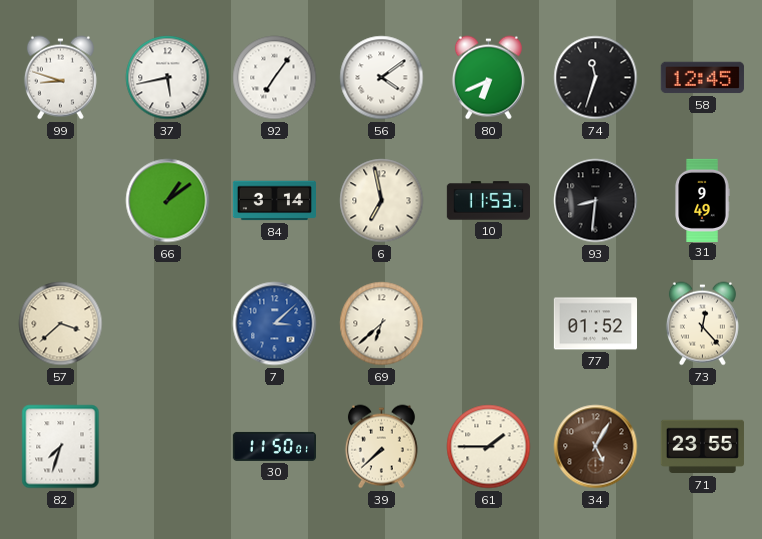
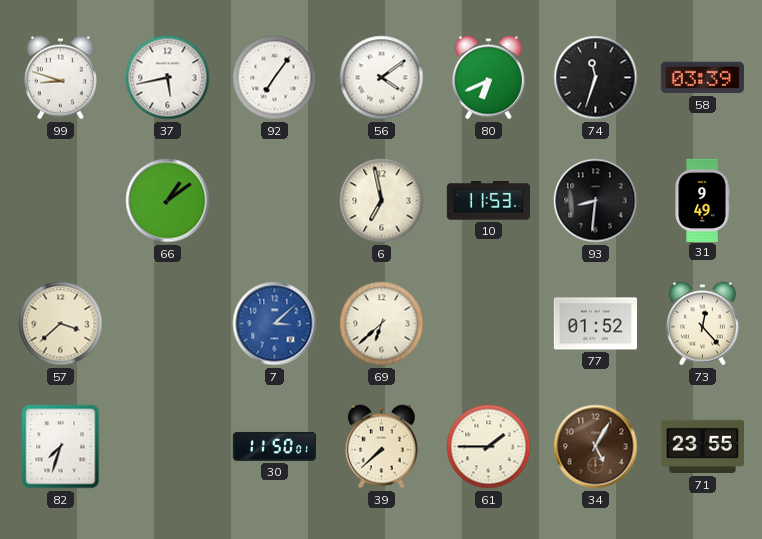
58: 12:45 -> 03:39
84: 3:14 -> none
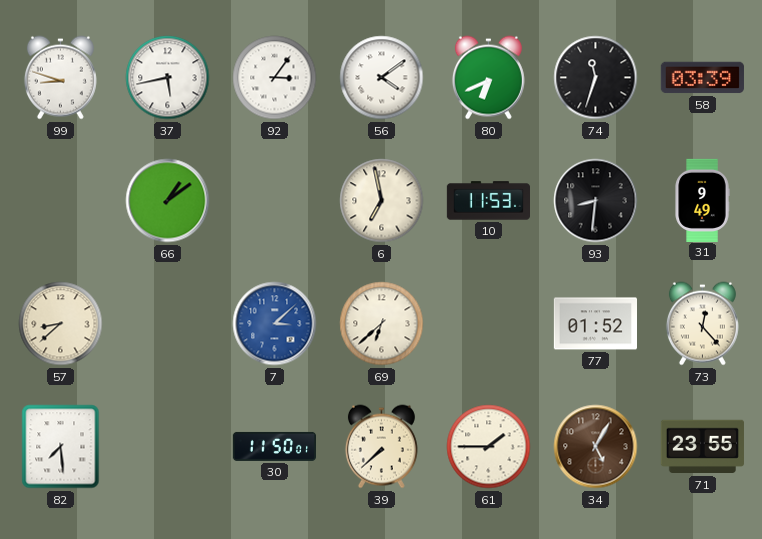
92: 7:06 -> 3:06
57: 3:38 -> 8:38
82: 7:33 -> 7:29
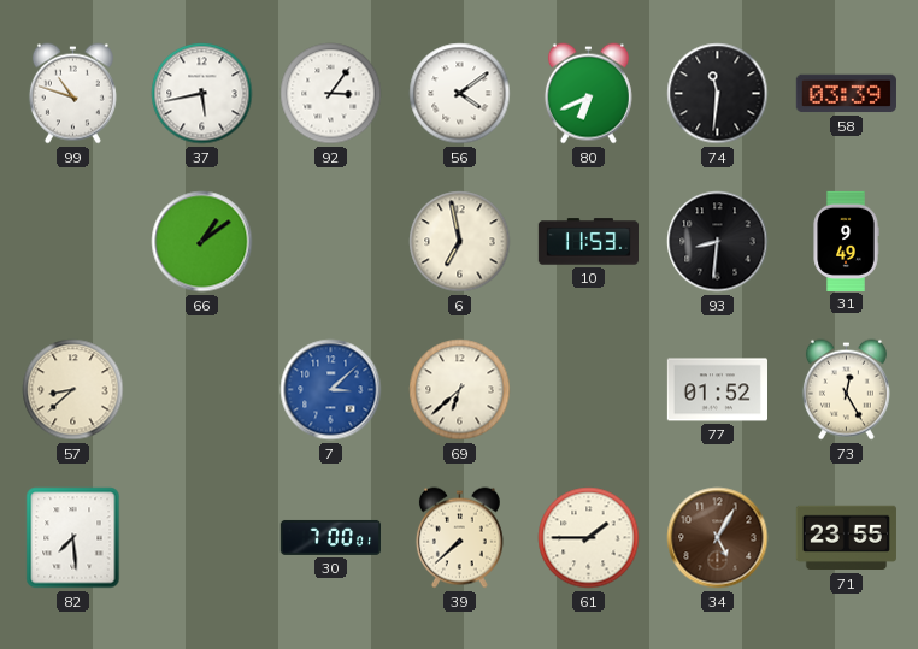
99: 8:48 -> 10:48
74: 11:33 -> 11:31
73: 12:23 -> 12:25
30: 11:50 -> 7:00
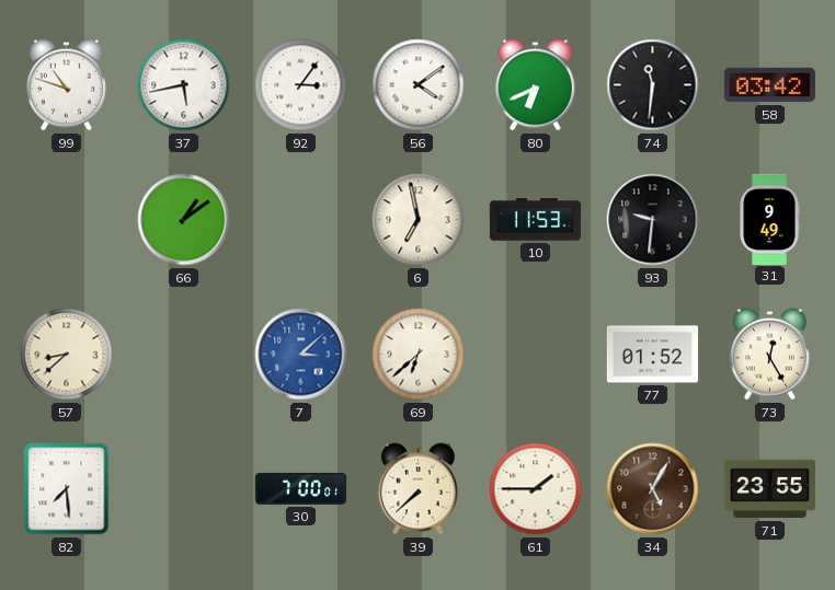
58: 03:39 -> 03:42
93: 8:31 -> 9:31
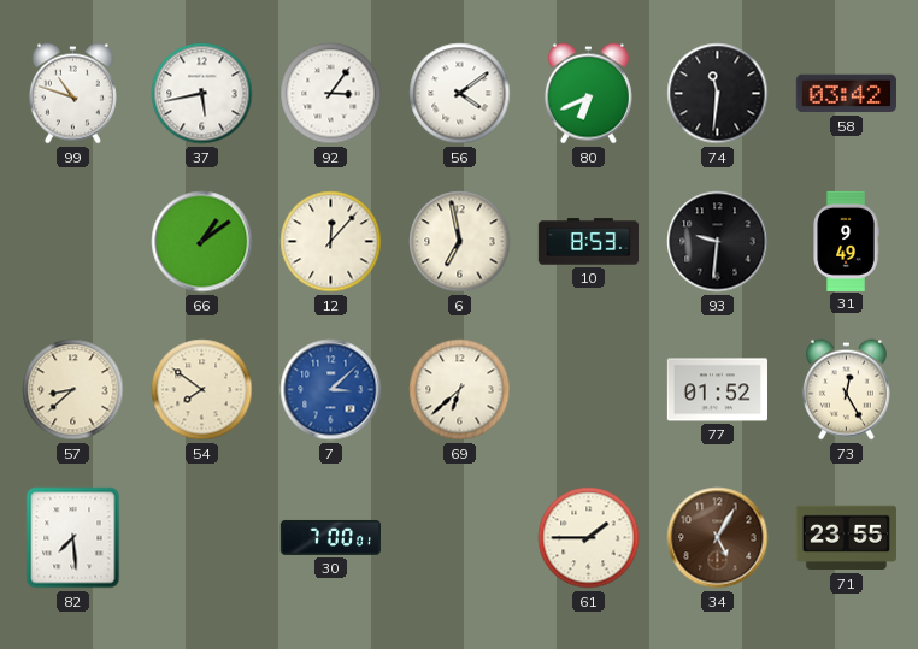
12: none -> 12:07
10: 11:53 -> 8:53
54: none -> 7:51
39: 7:38 -> none
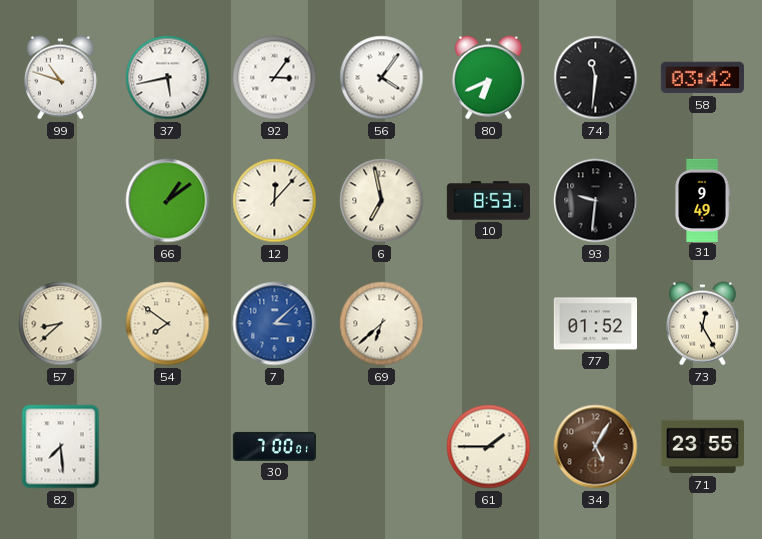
56: 4:09 -> 4:06
